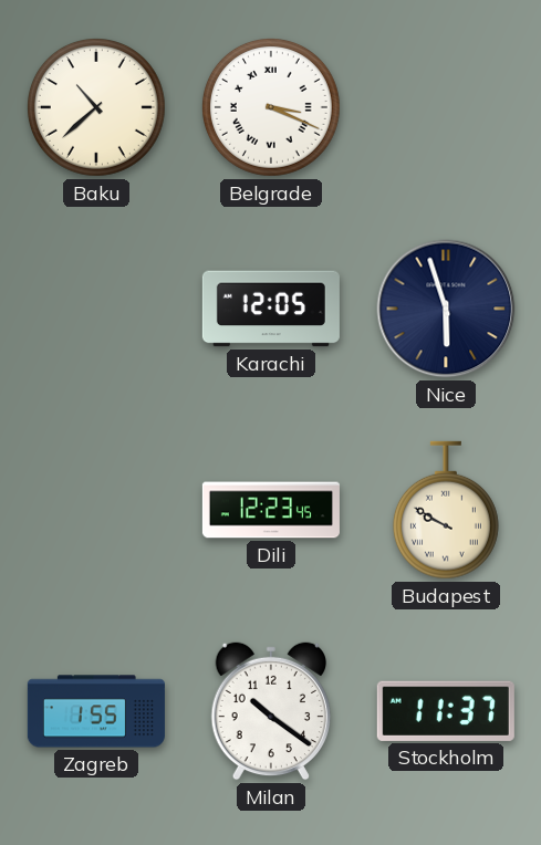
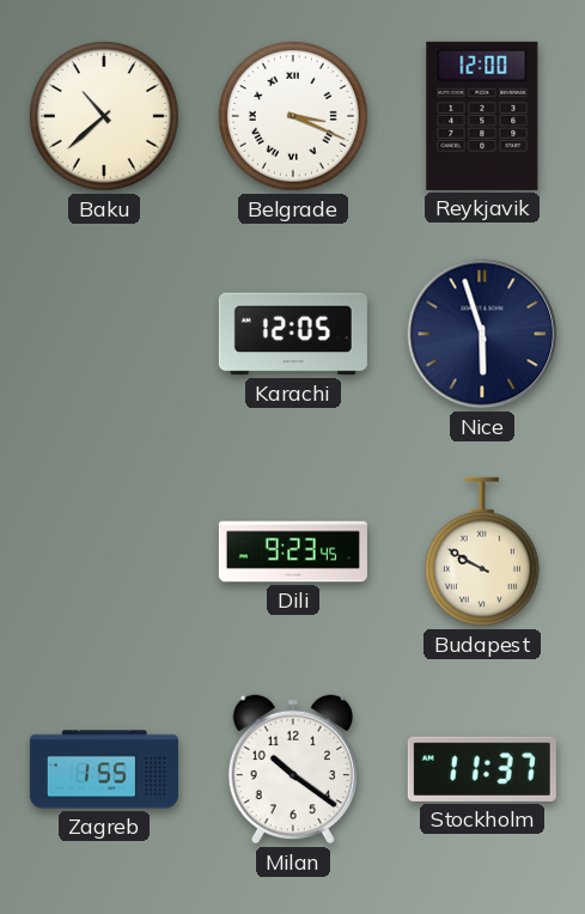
Reykjavik: none -> 12:00
Dili: 12:23 -> 9:23
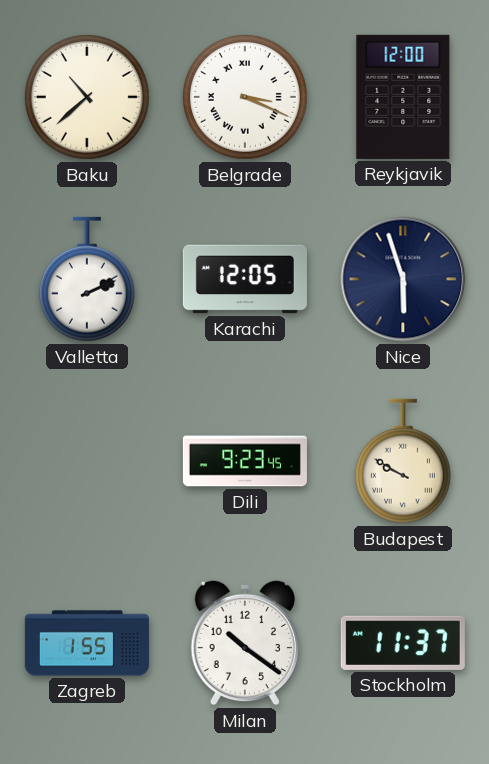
Valletta: none -> 2:11
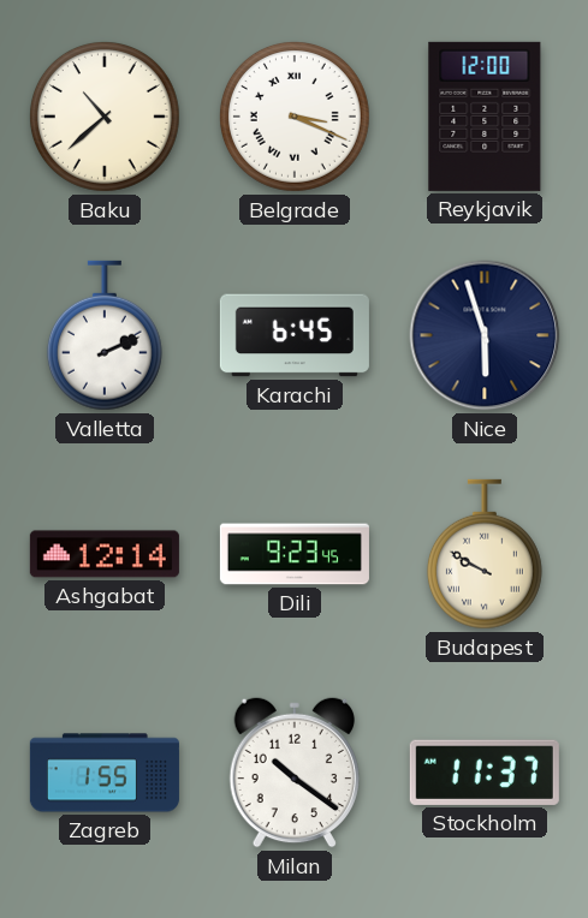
Karachi: 12:05 -> 6:45
Ashgabat: none -> 12:14
